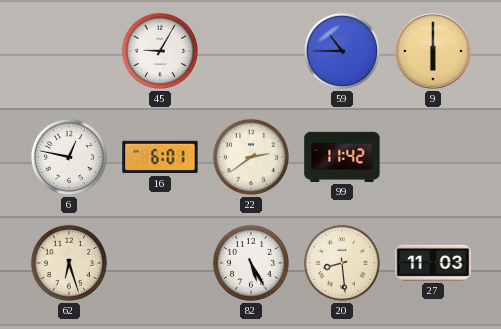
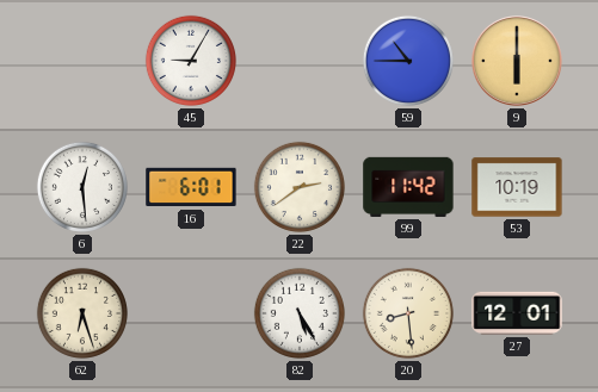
6: 12:47 -> 12:29
53: none -> 10:19
27: 11:03 -> 12:01
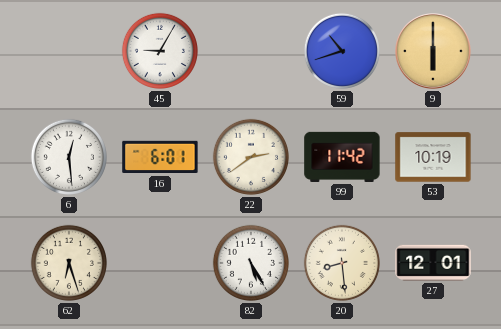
59: 10:45 -> 10:42
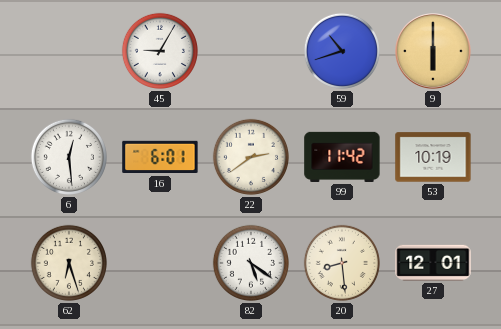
82: 5:25 -> 5:21
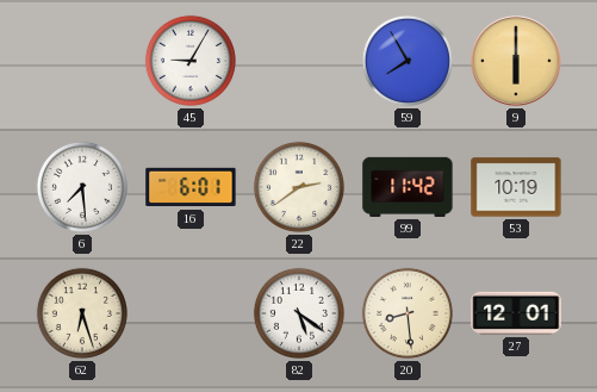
59: 10:42 -> 7:55
6: 12:29 -> 7:29
